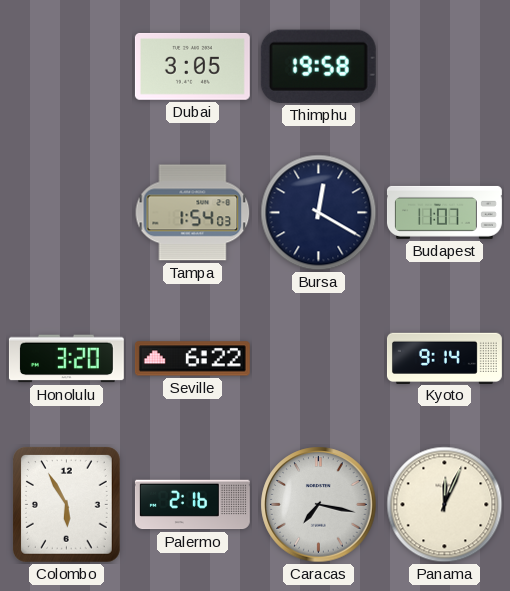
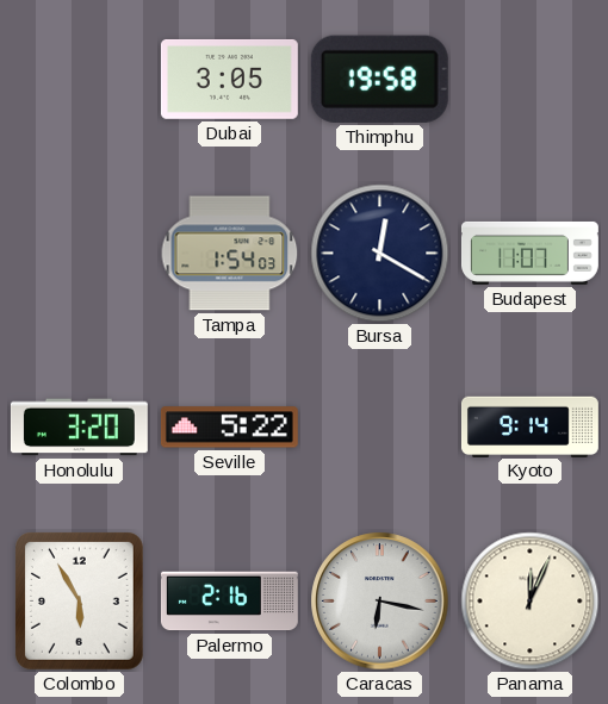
Seville: 6:22 -> 5:22
Caracas: 7:17 -> 6:17
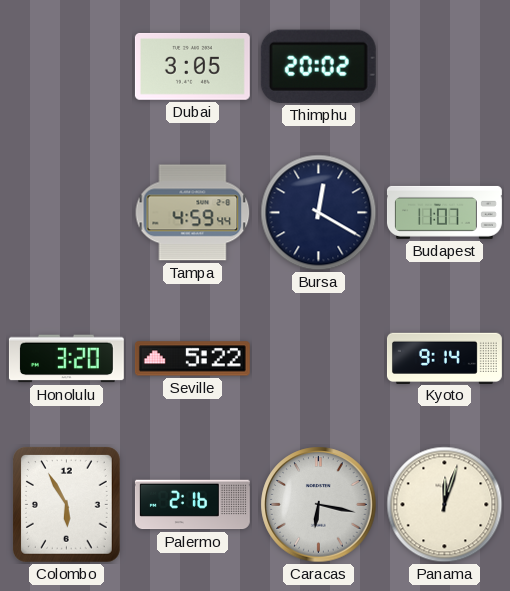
Thimphu: 19:58 -> 20:02
Tampa: 1:54 -> 4:59
Panama: 12:04 -> 12:03
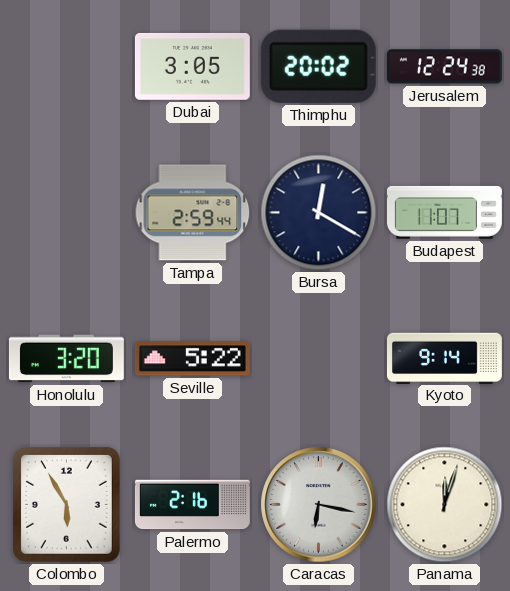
Jerusalem: none -> 12:24
Tampa: 4:59 -> 2:59
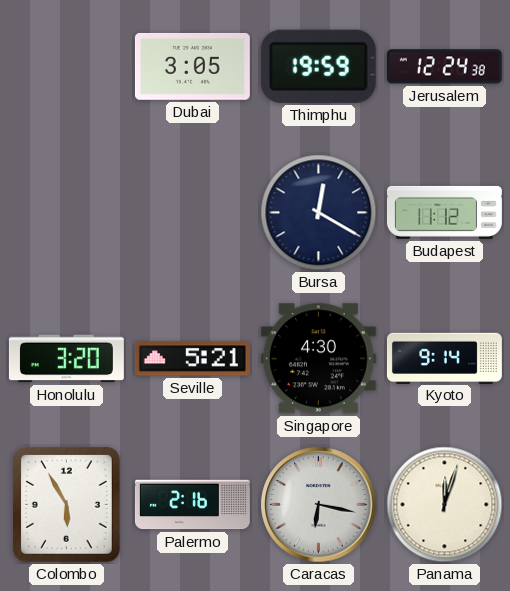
Thimphu: 20:02 -> 19:59
Tampa: 2:59 -> none
Budapest: 11:07 -> 11:12
Seville: 5:22 -> 5:21
Singapore: none -> 4:30
